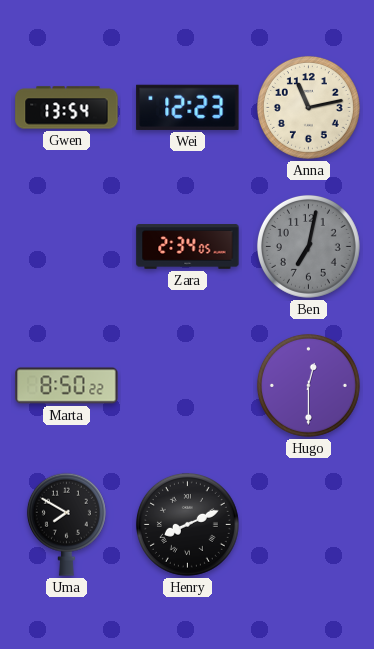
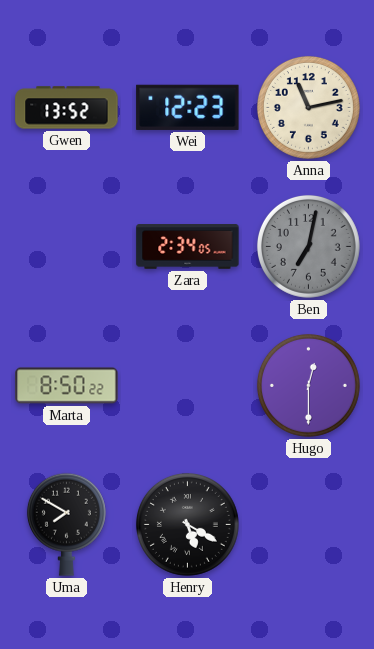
Gwen: 13:54 -> 13:52
Henry: 8:11 -> 5:20
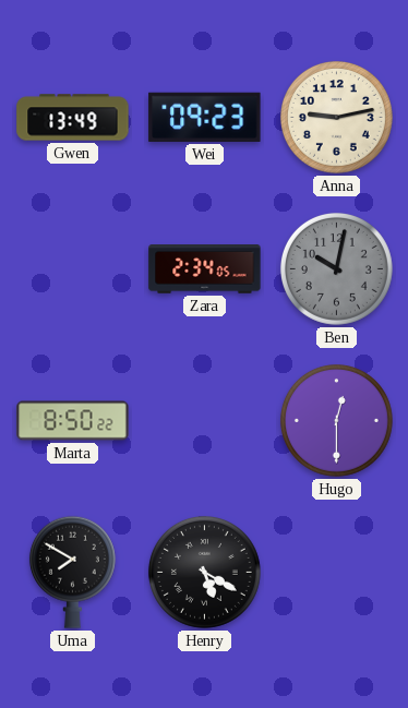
Gwen: 13:52 -> 13:49
Wei: 12:23 -> 09:23
Anna: 11:13 -> 9:13
Ben: 7:02 -> 10:02
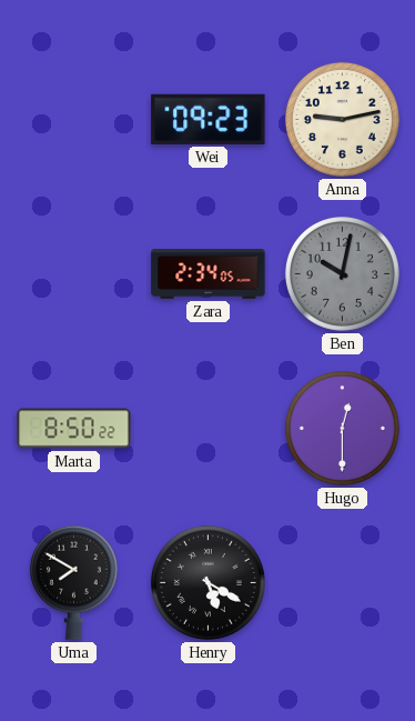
Gwen: 13:49 -> none
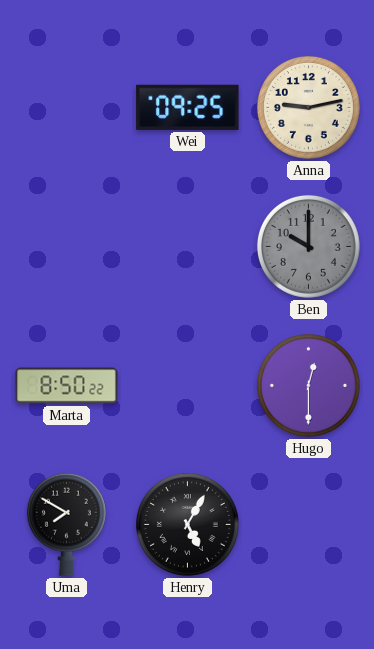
Wei: 09:23 -> 09:25
Zara: 2:34 -> none
Ben: 10:02 -> 10:00
Henry: 5:20 -> 5:05
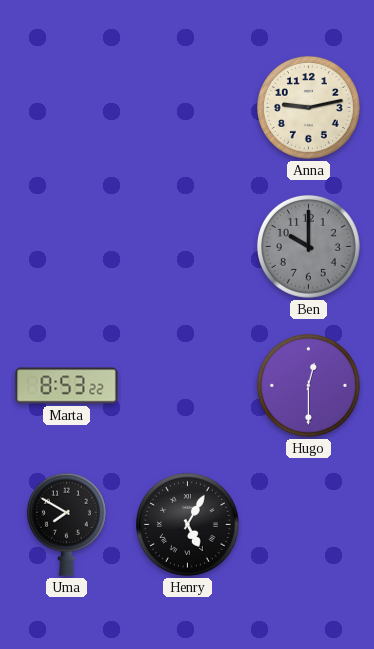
Wei: 09:25 -> none
Marta: 8:50 -> 8:53
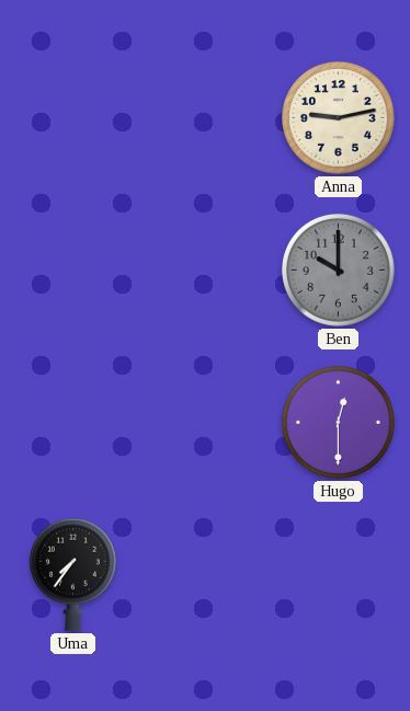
Marta: 8:53 -> none
Uma: 7:50 -> 7:36
Henry: 5:05 -> none
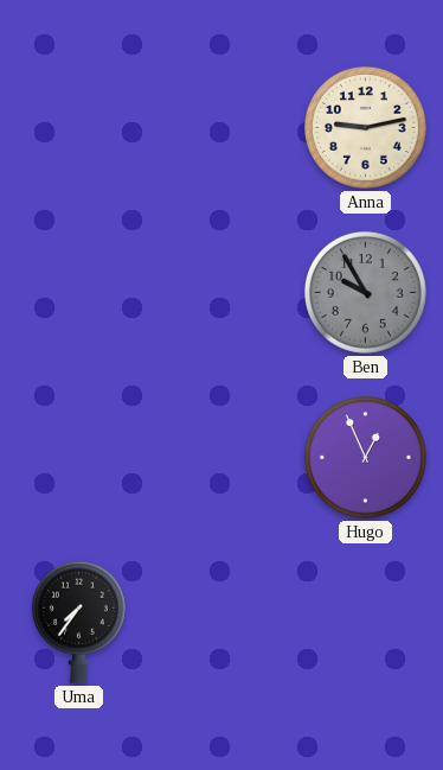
Ben: 10:00 -> 9:55
Hugo: 12:30 -> 12:56
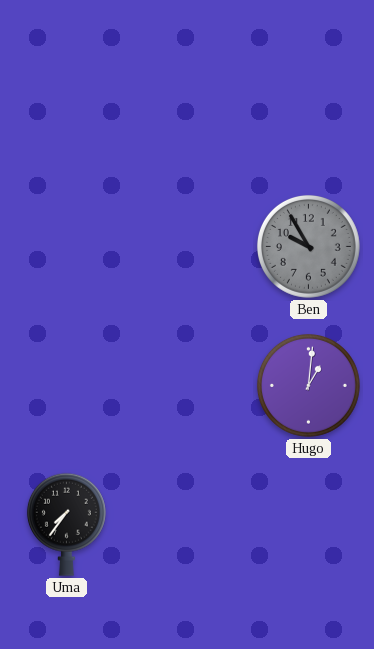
Anna: 9:13 -> none
Hugo: 12:56 -> 1:01
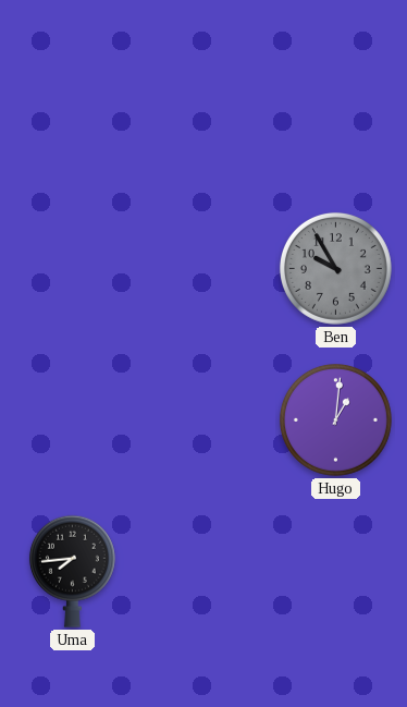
Uma: 7:36 -> 7:44
